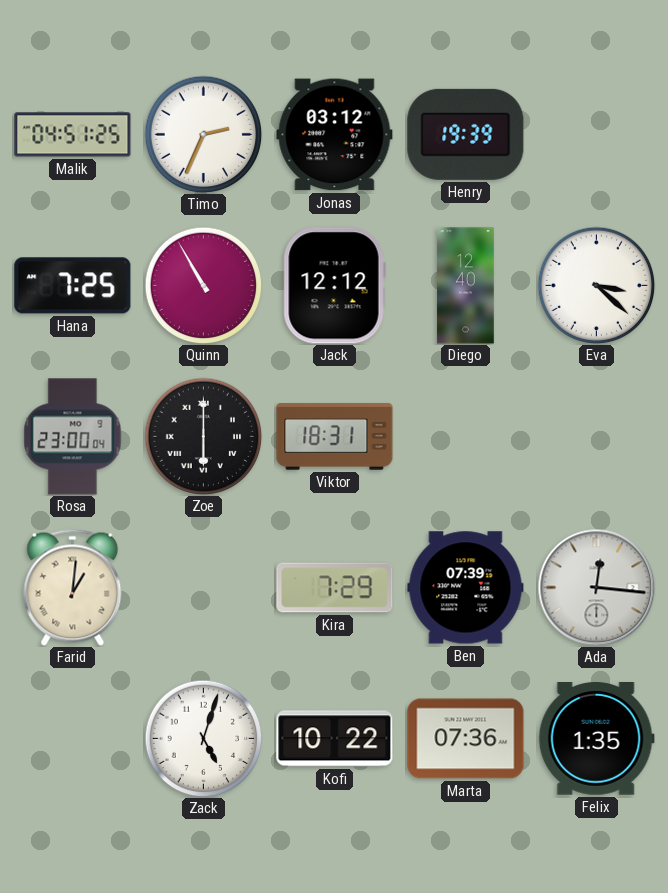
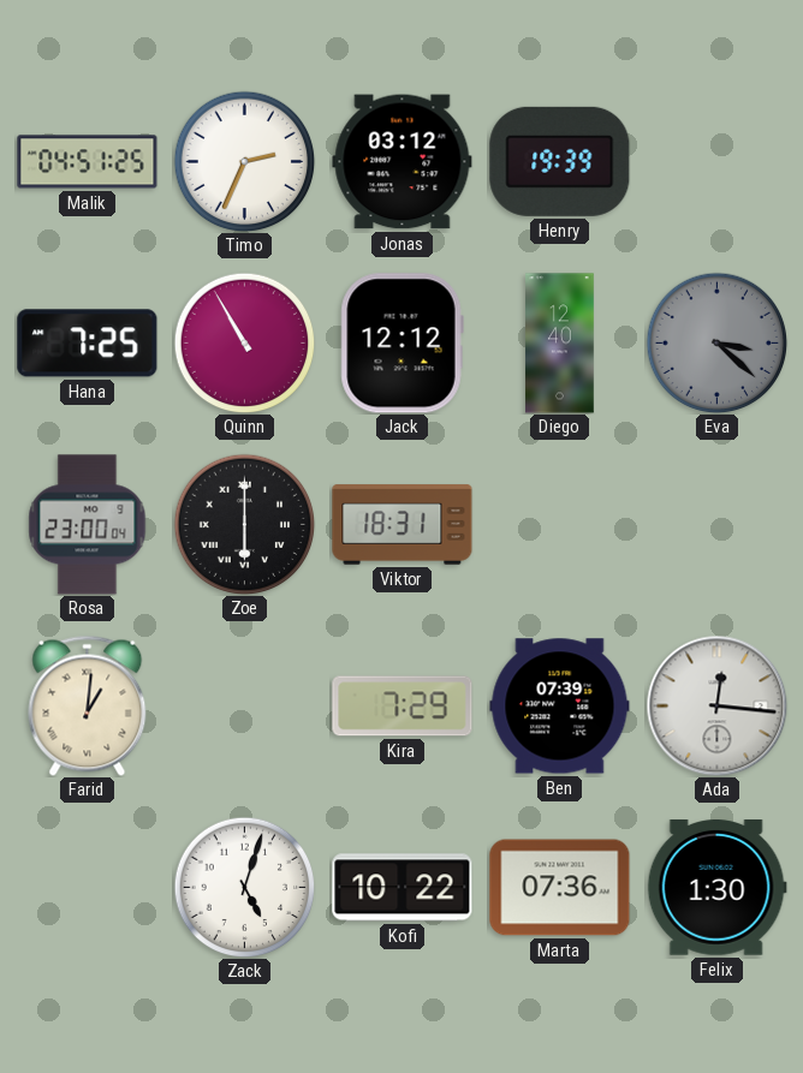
Eva dial: white -> grey
Felix: 1:35 -> 1:30
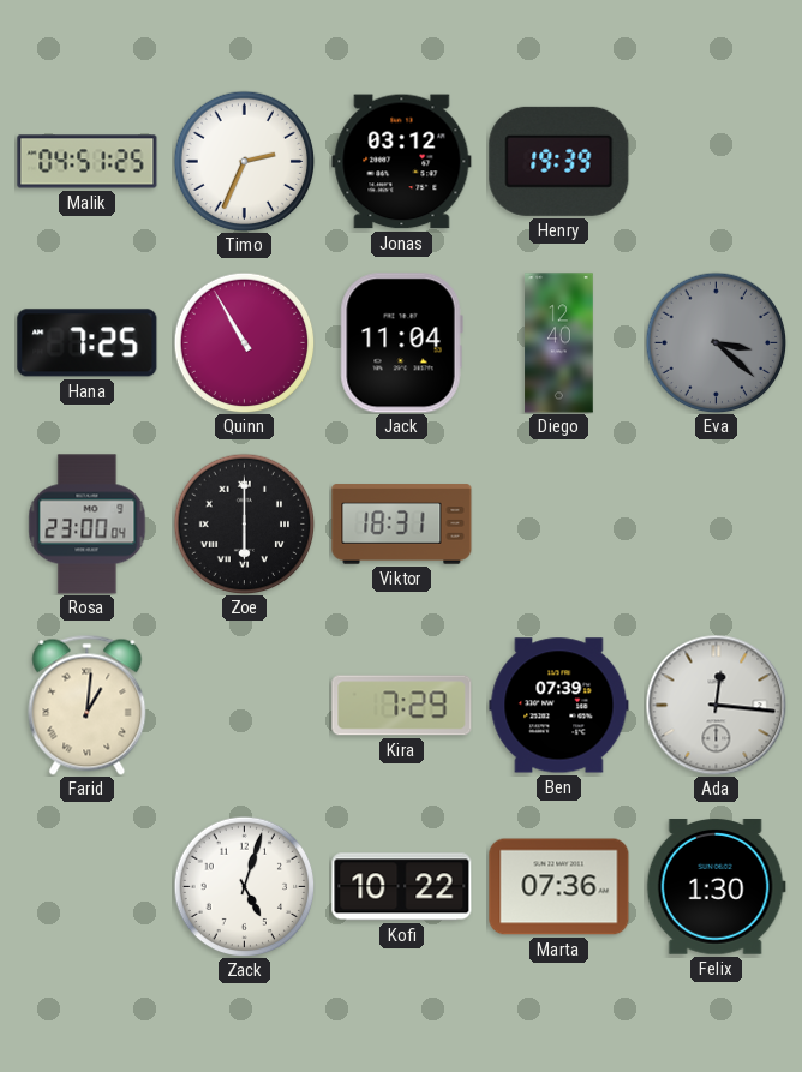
Jack: 12:12 -> 11:04
